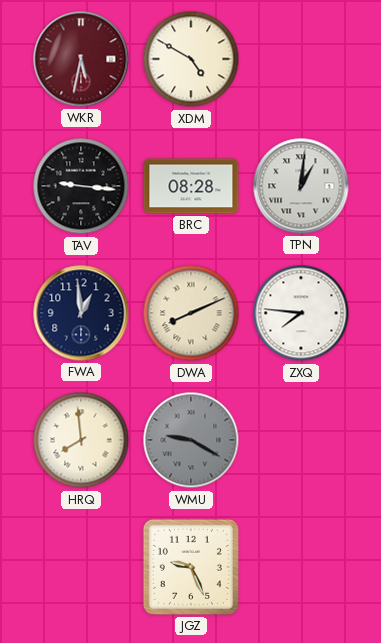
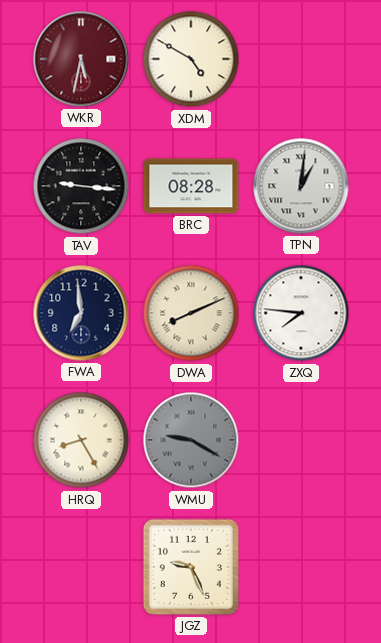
FWA: 12:59 -> 6:59
HRQ: 7:59 -> 8:25
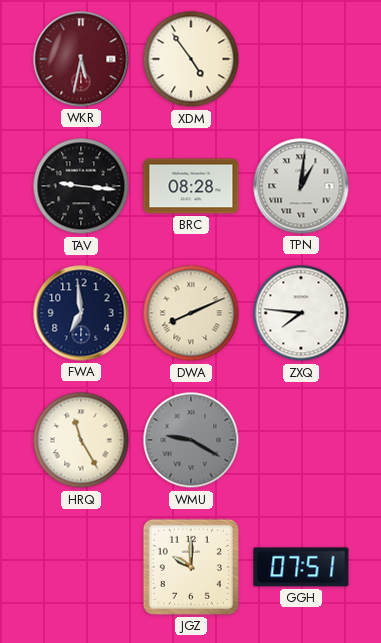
XDM: 4:50 -> 4:54
HRQ: 8:25 -> 11:25
JGZ: 9:26 -> 10:00
GGH: none -> 07:51
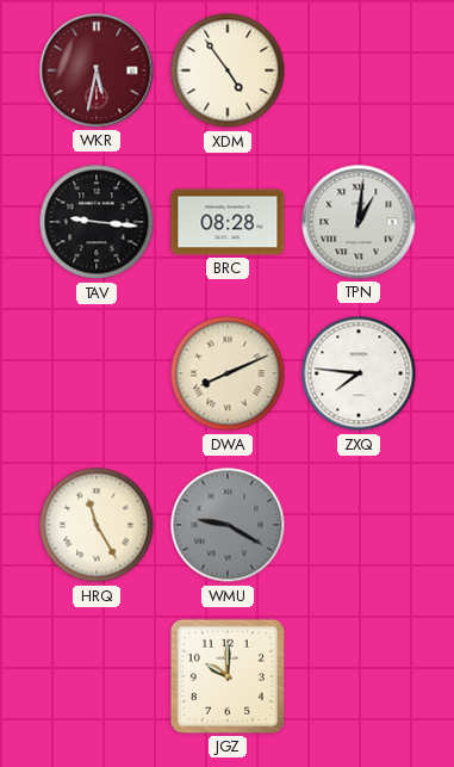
FWA: 6:59 -> none
GGH: 07:51 -> none
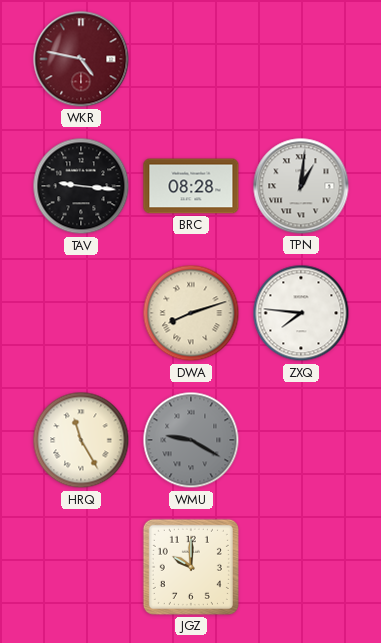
WKR: 5:32 -> 4:47
XDM: 4:54 -> none
DWA: 8:11 -> 8:12
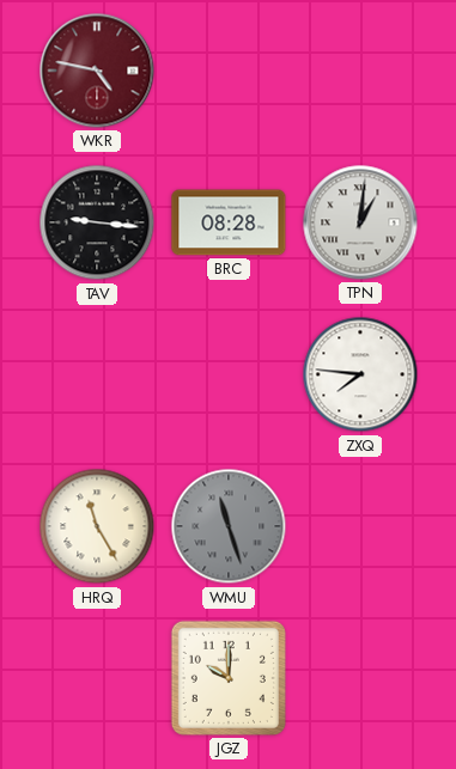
DWA: 8:12 -> none
WMU: 9:20 -> 11:27
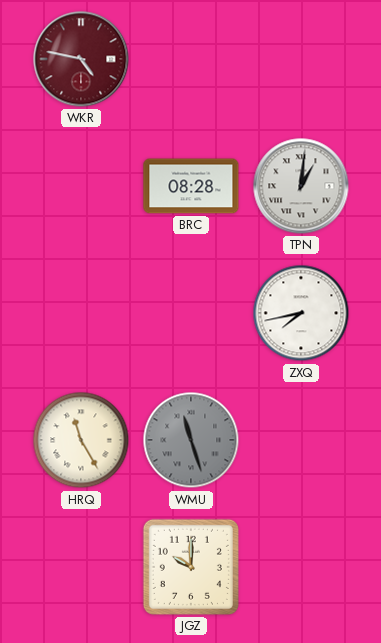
TAV: 9:16 -> none
ZXQ: 7:46 -> 7:43
